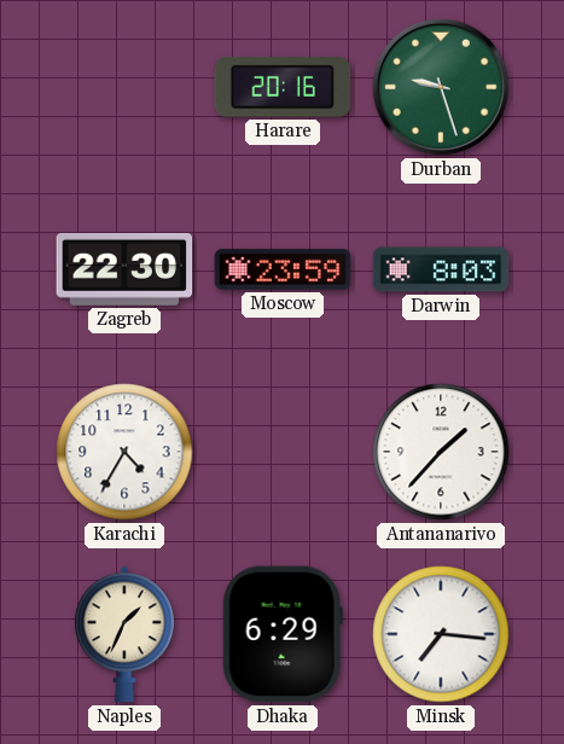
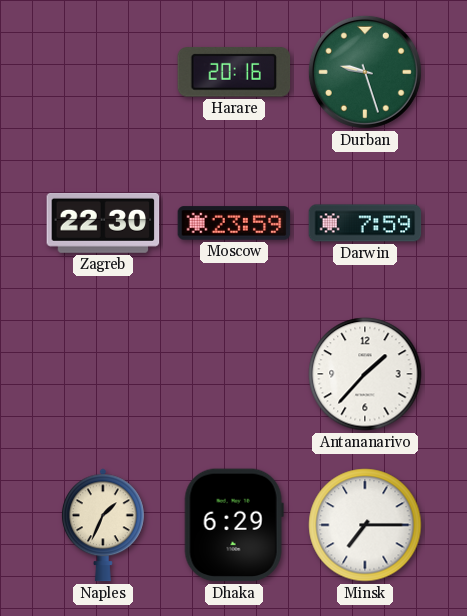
Darwin: 8:03 -> 7:59
Karachi: 4:35 -> none
Minsk: 7:16 -> 7:15
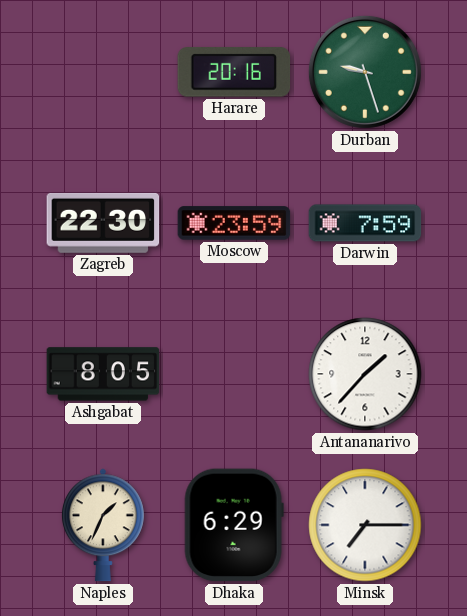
Ashgabat: none -> 8:05
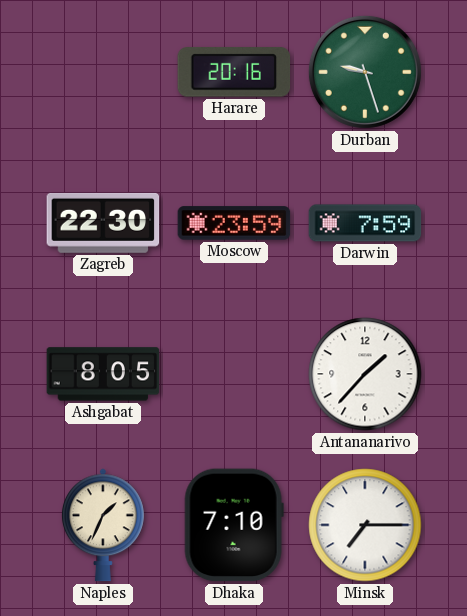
Dhaka: 6:29 -> 7:10
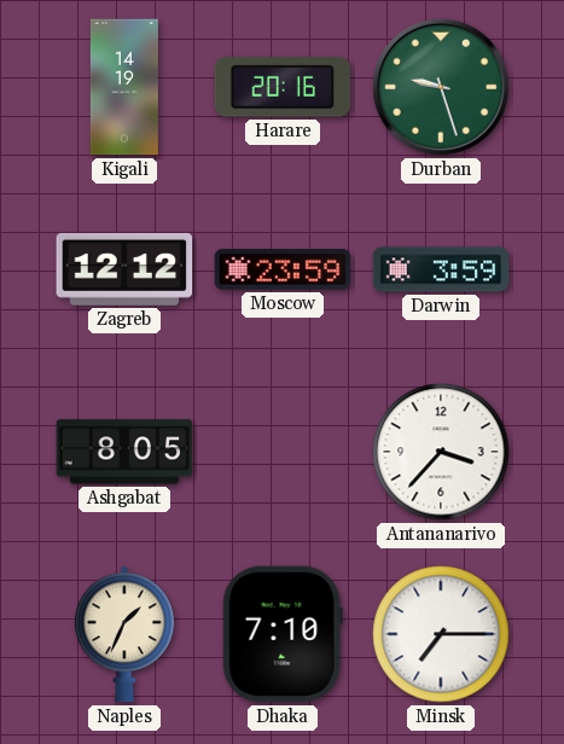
Kigali: none -> 14:19
Zagreb: 22:30 -> 12:12
Darwin: 7:59 -> 3:59
Antananarivo: 1:37 -> 3:37
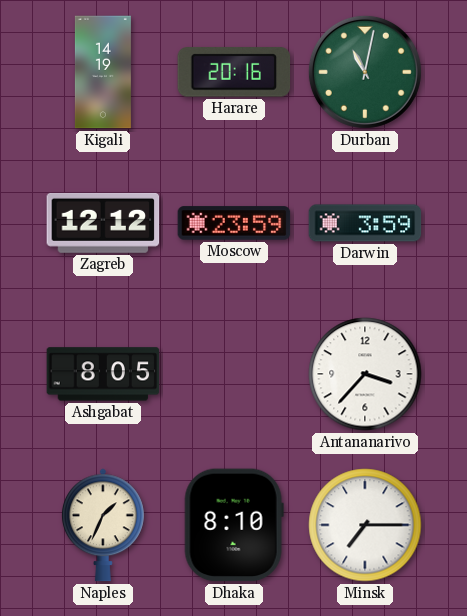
Durban: 9:27 -> 11:02
Dhaka: 7:10 -> 8:10
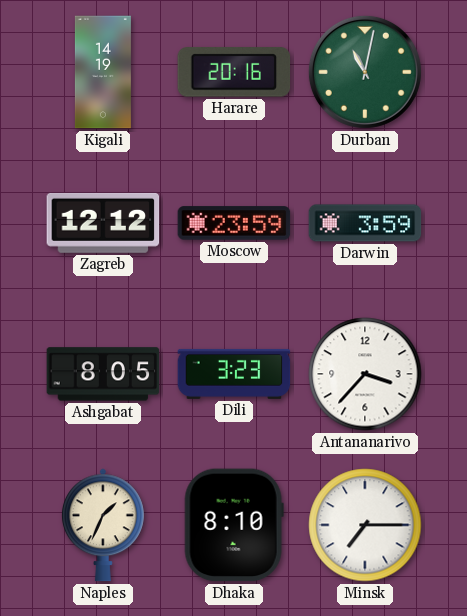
Dili: none -> 3:23
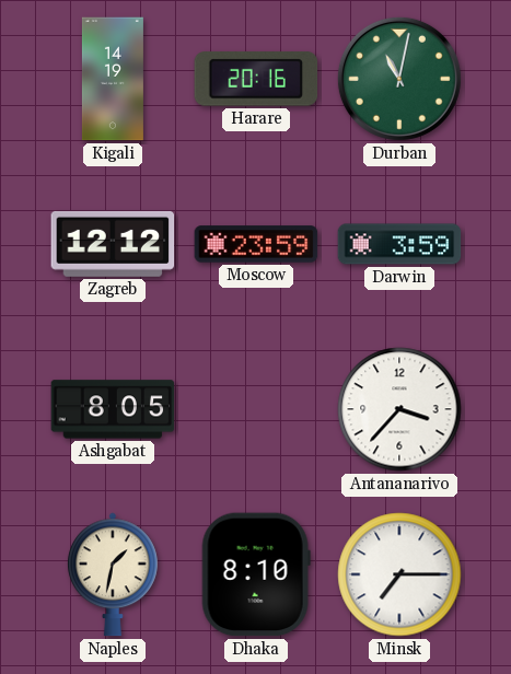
Dili: 3:23 -> none
Naples: 1:34 -> 1:32
